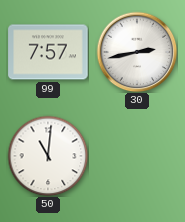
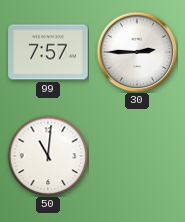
30: 2:43 -> 2:45
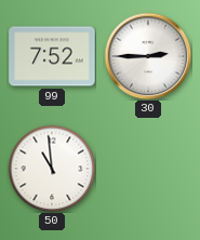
99: 7:57 -> 7:52
50: 11:01 -> 10:59
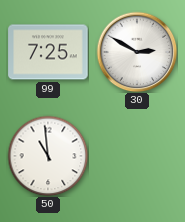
99: 7:52 -> 7:25
30: 2:45 -> 2:50
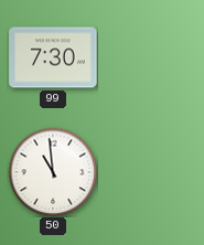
99: 7:25 -> 7:30
30: 2:50 -> none
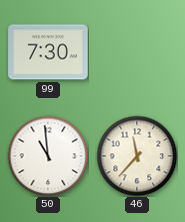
46: none -> 11:37
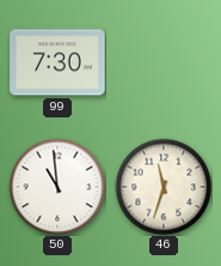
46: 11:37 -> 11:33
